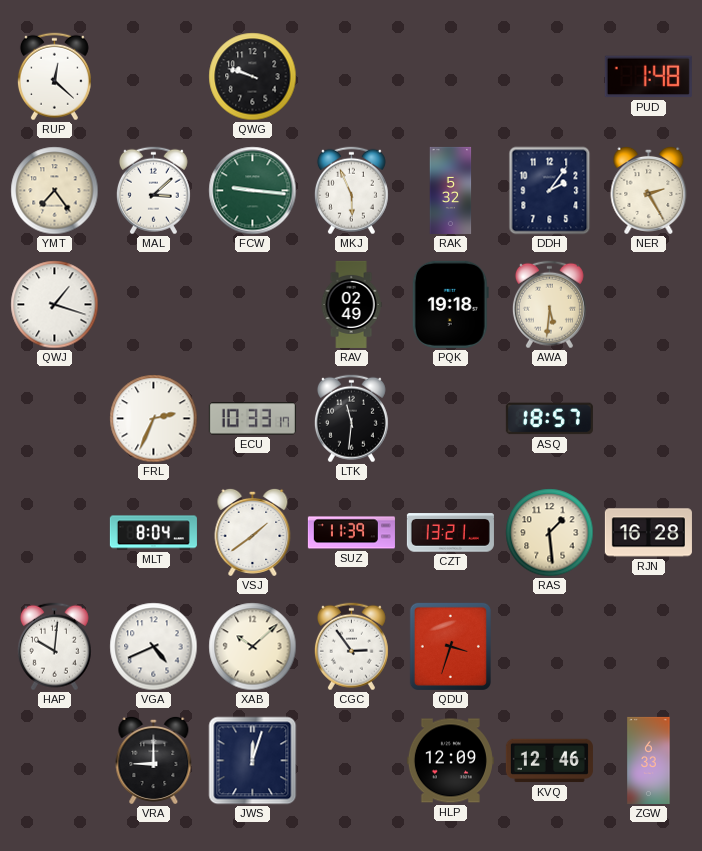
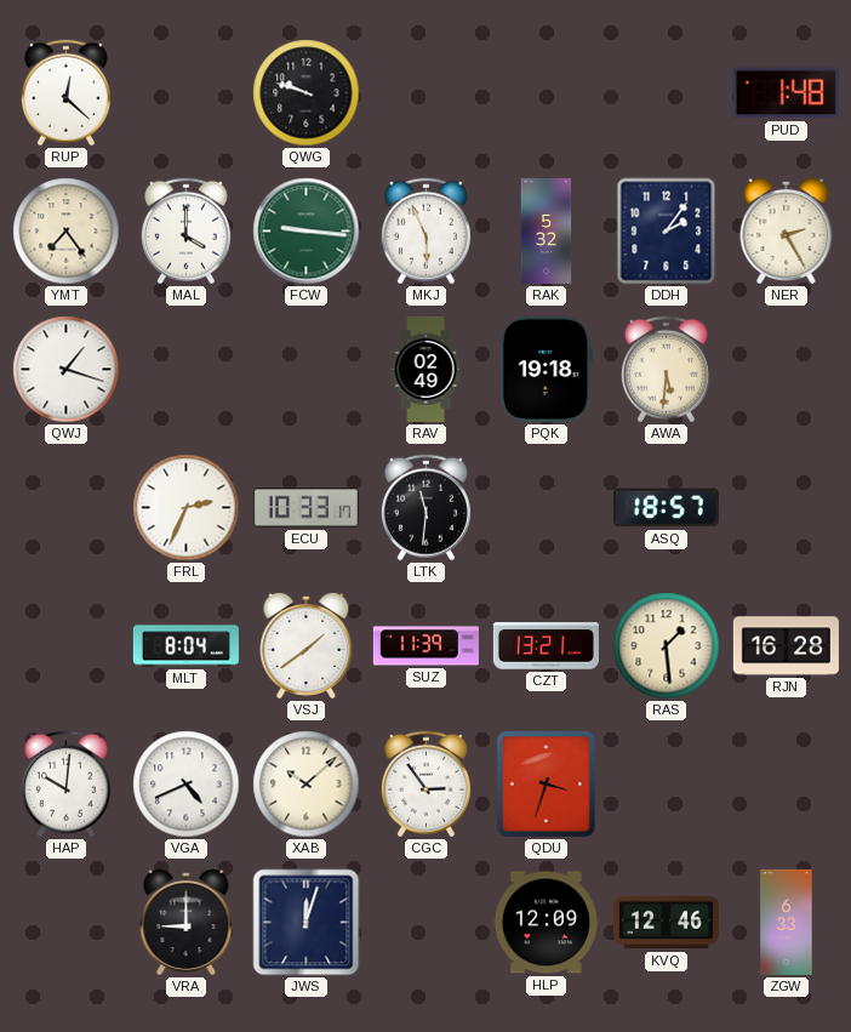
MAL: 3:08 -> 4:00
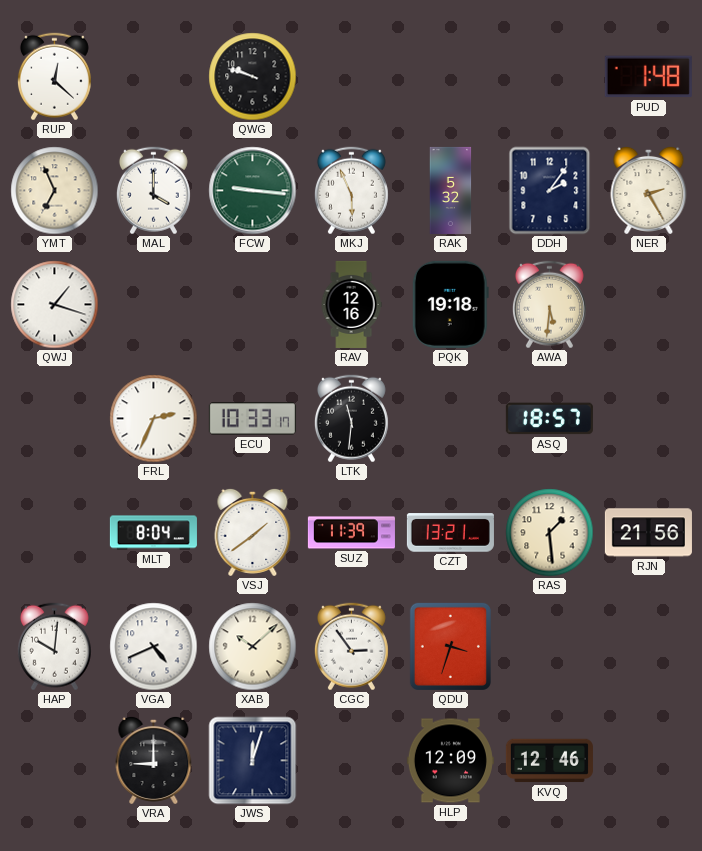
YMT: 7:24 -> 6:56
RAV: 02:49 -> 12:16
RJN: 16:28 -> 21:56
ZGW: 6:33 -> none
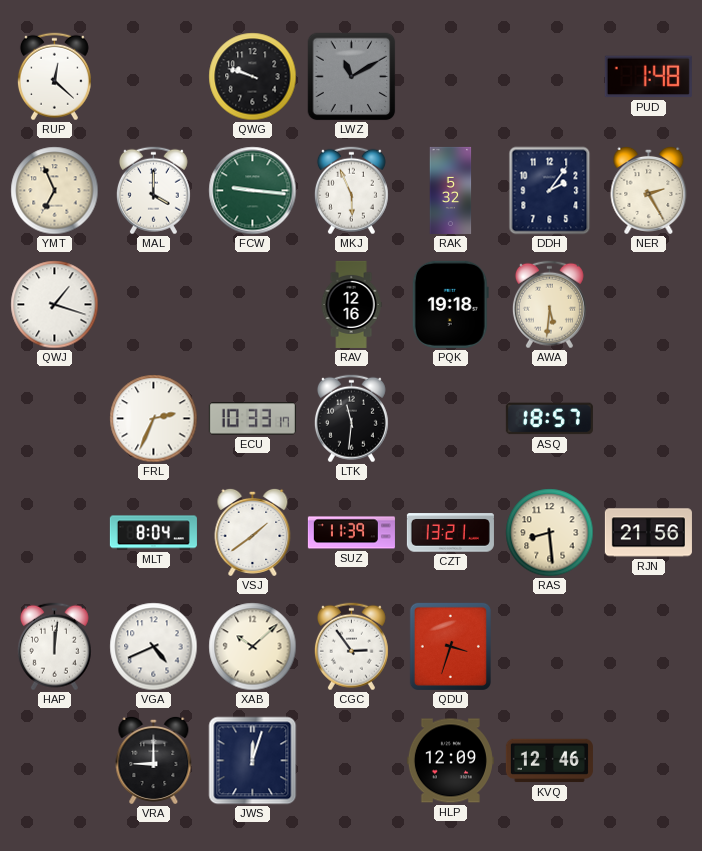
LWZ: none -> 11:10
RAS: 1:29 -> 8:29
HAP: 10:01 -> 12:01
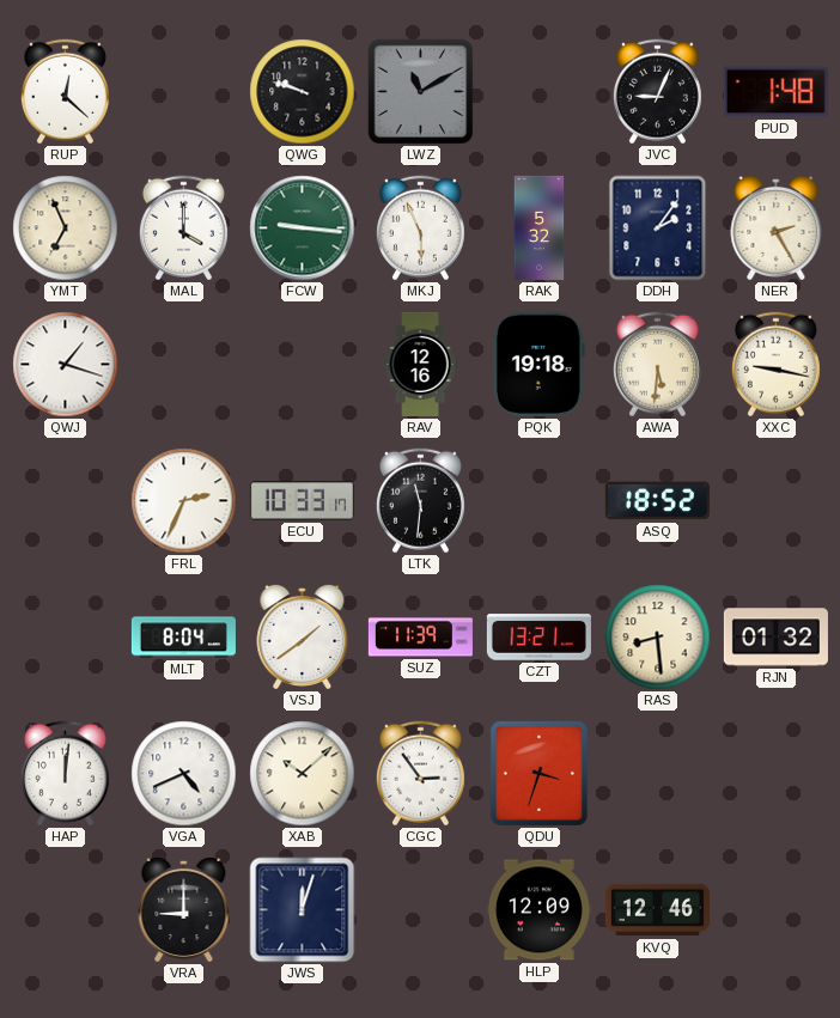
JVC: none -> 9:04
XXC: none -> 9:17
ASQ: 18:57 -> 18:52
RJN: 21:56 -> 01:32
